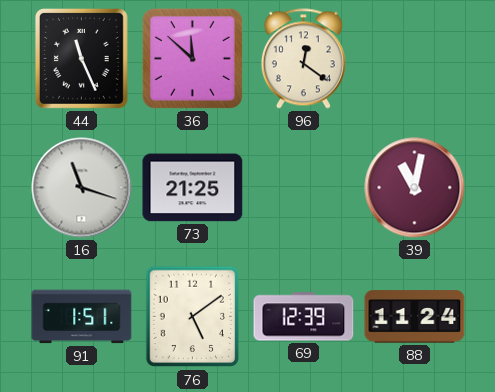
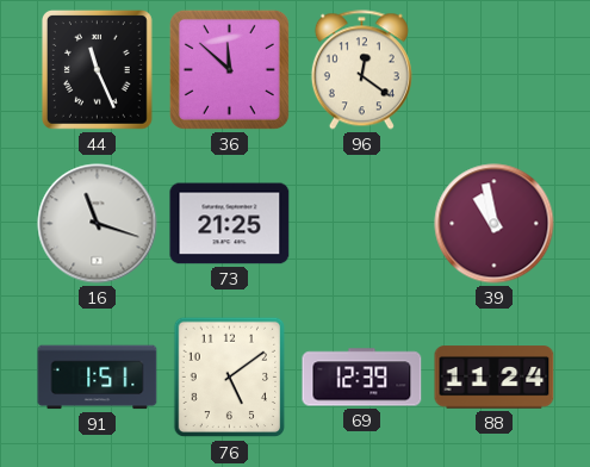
39: 11:02 -> 10:58
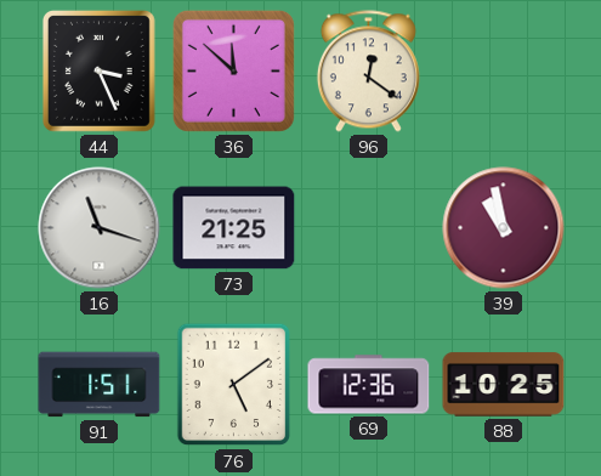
44: 11:26 -> 3:26
69: 12:39 -> 12:36
88: 11:24 -> 10:25
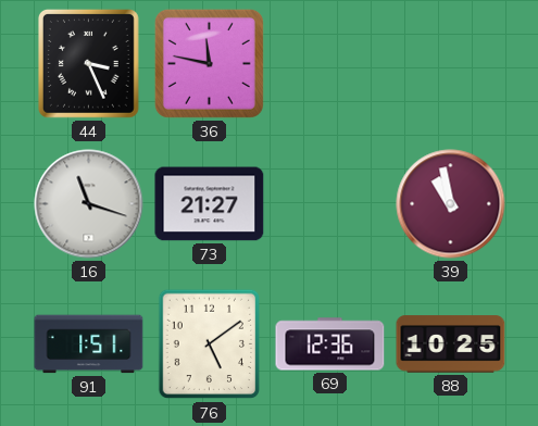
36: 11:52 -> 11:47
96: 12:21 -> none
73: 21:25 -> 21:27
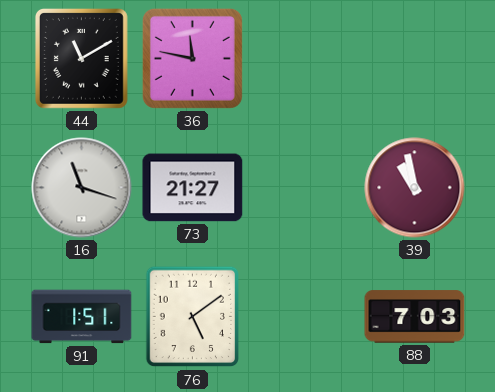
44: 3:26 -> 11:10
69: 12:36 -> none
88: 10:25 -> 7:03
